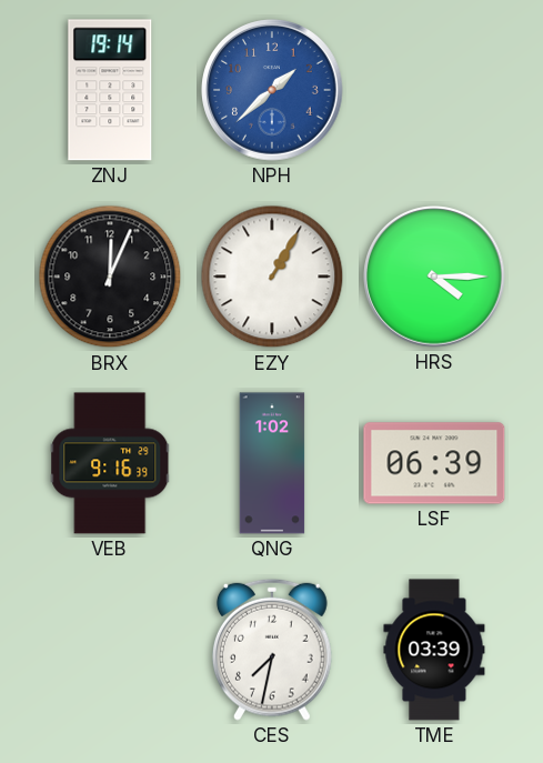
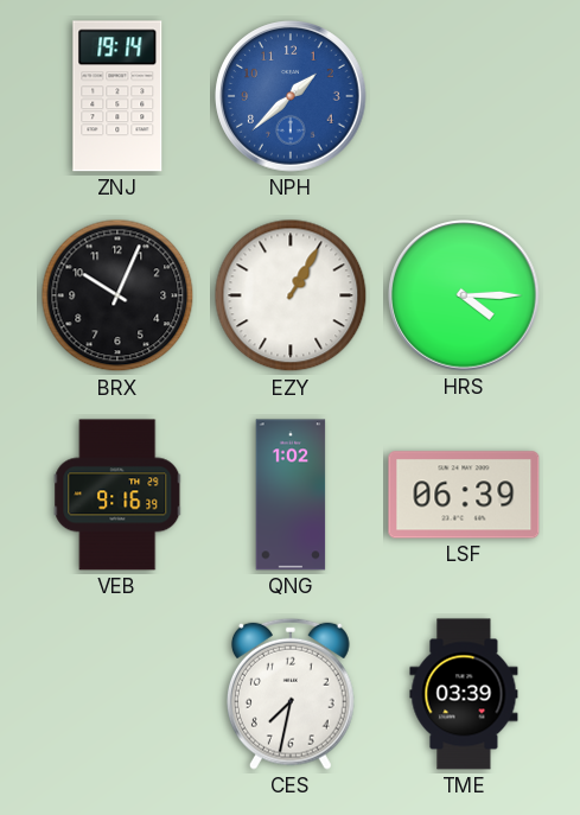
BRX: 12:04 -> 10:04
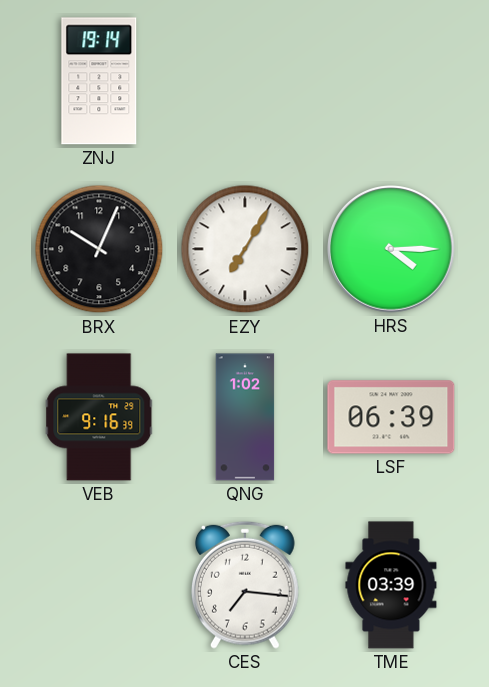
NPH: 1:38 -> none
EZY: 1:05 -> 7:05
CES: 7:32 -> 7:16
